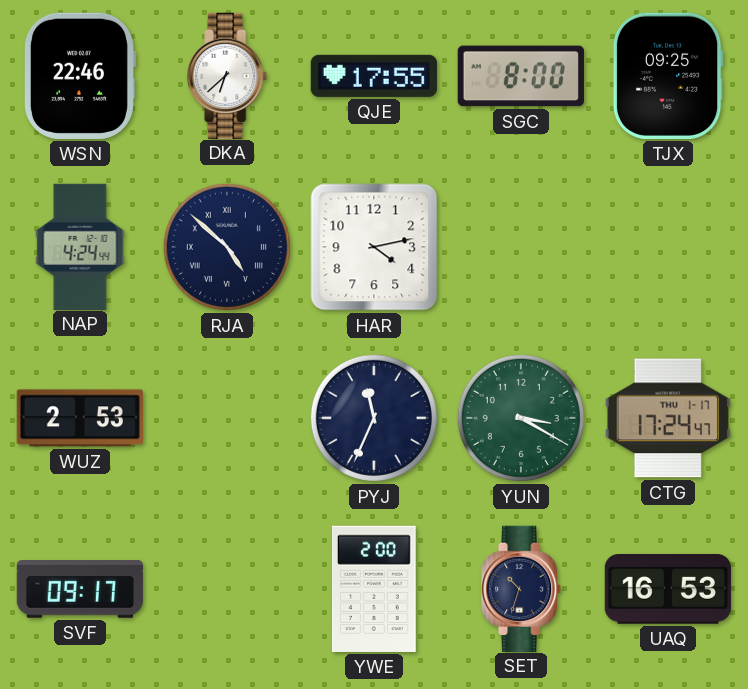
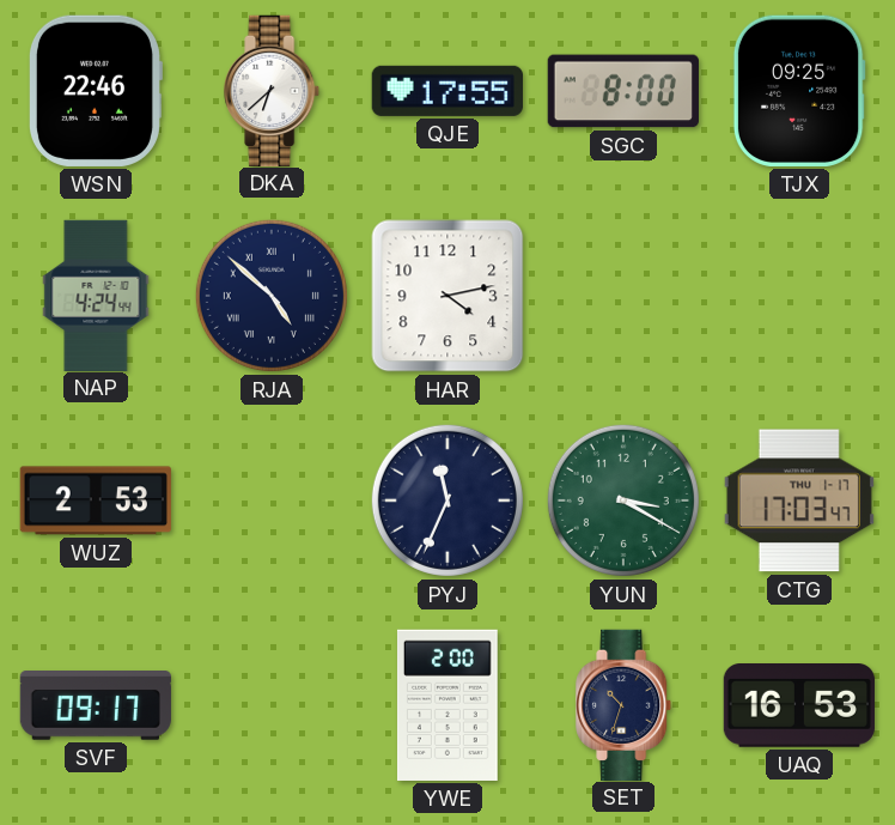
CTG: 17:24 -> 17:03
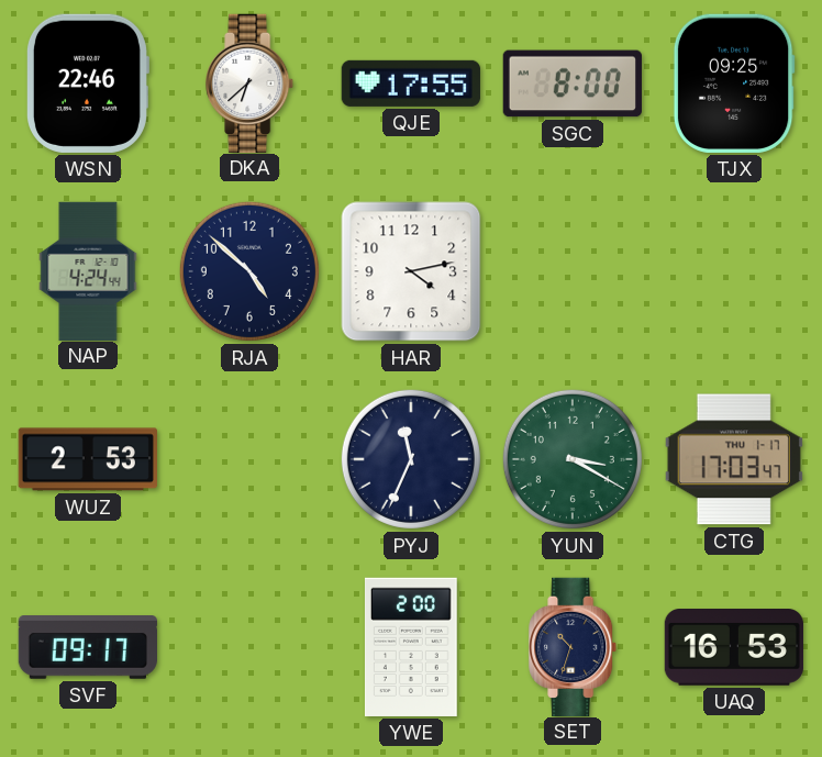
RJA numerals: Roman -> Arabic
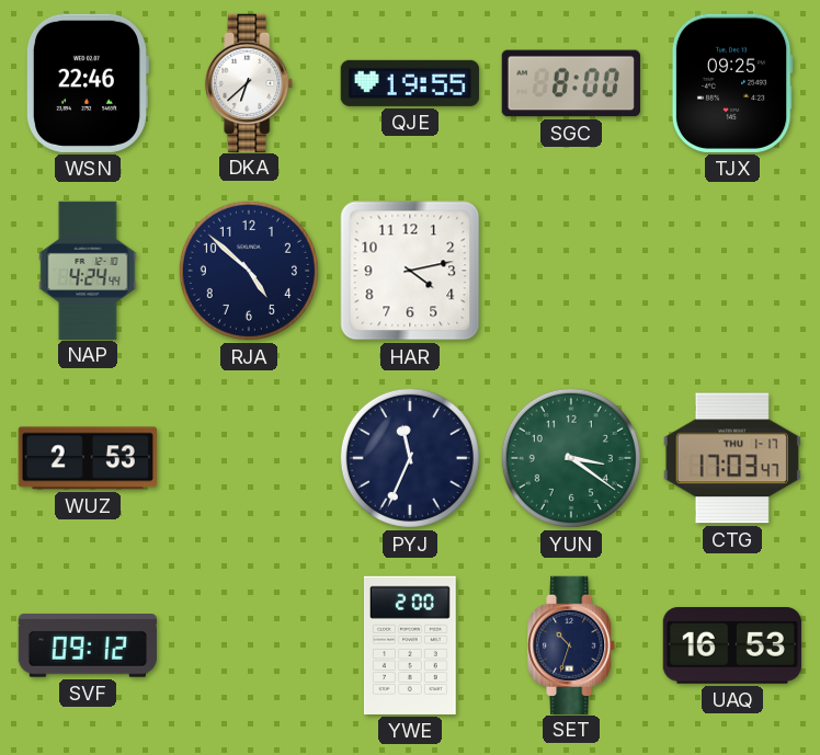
QJE: 17:55 -> 19:55
YUN: 3:20 -> 3:21
SVF: 09:17 -> 09:12
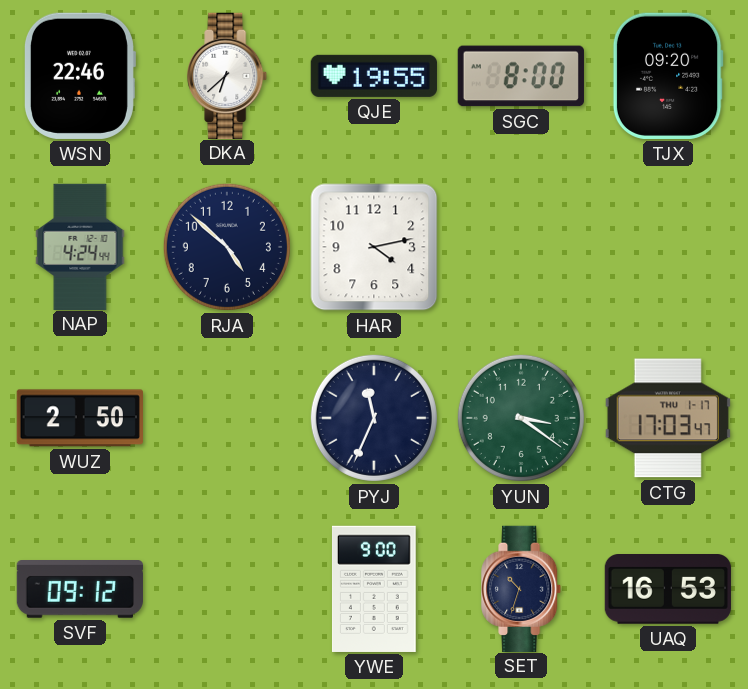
TJX: 09:25 -> 09:20
WUZ: 2:53 -> 2:50
YWE: 2:00 -> 9:00
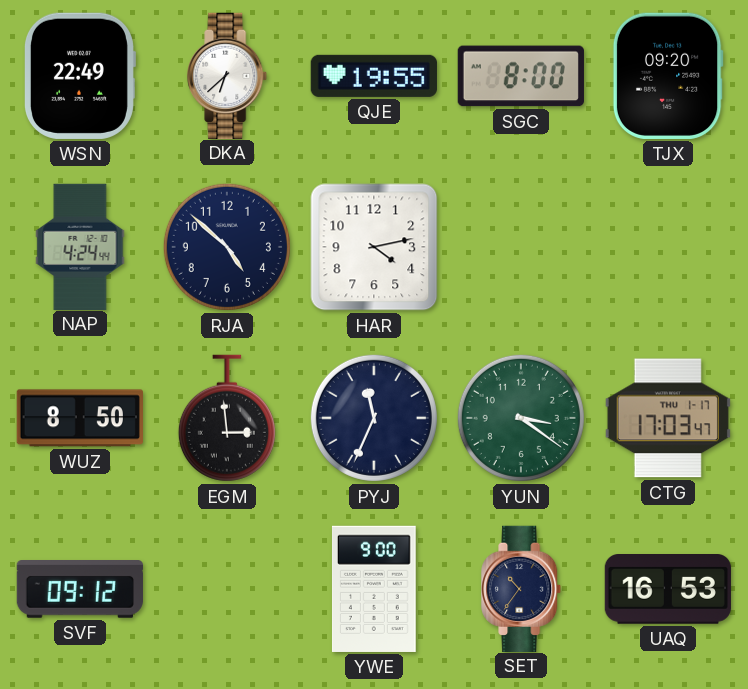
WSN: 22:46 -> 22:49
WUZ: 2:50 -> 8:50
EGM: none -> 2:59
SET: 10:33 -> 10:36
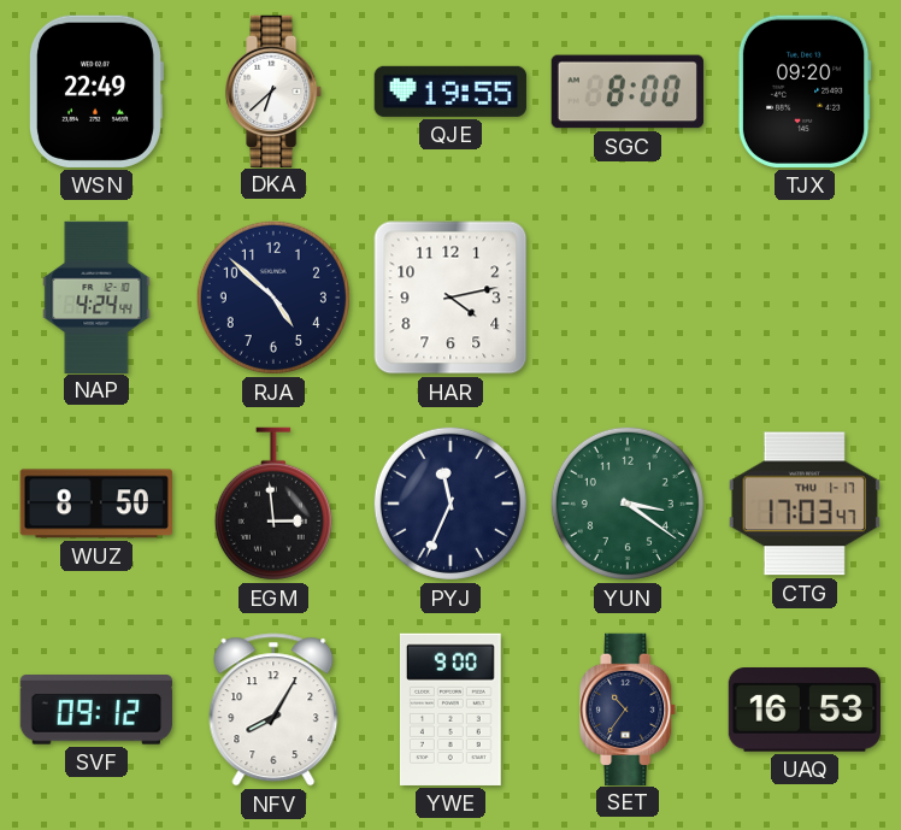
NFV: none -> 8:05
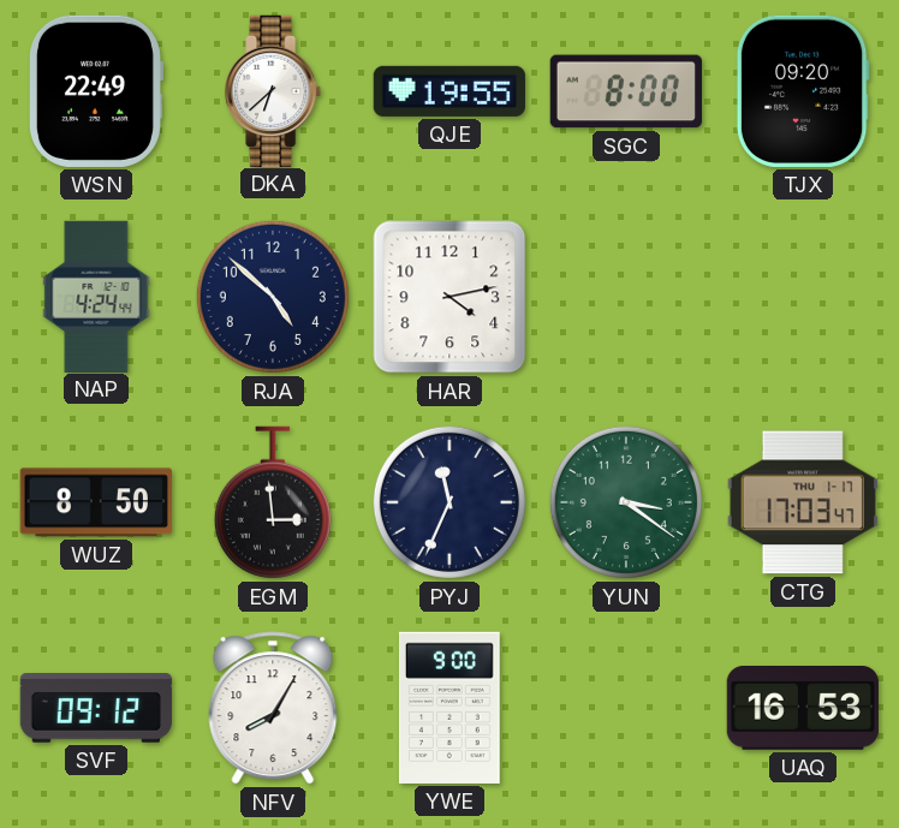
SET: 10:36 -> none
